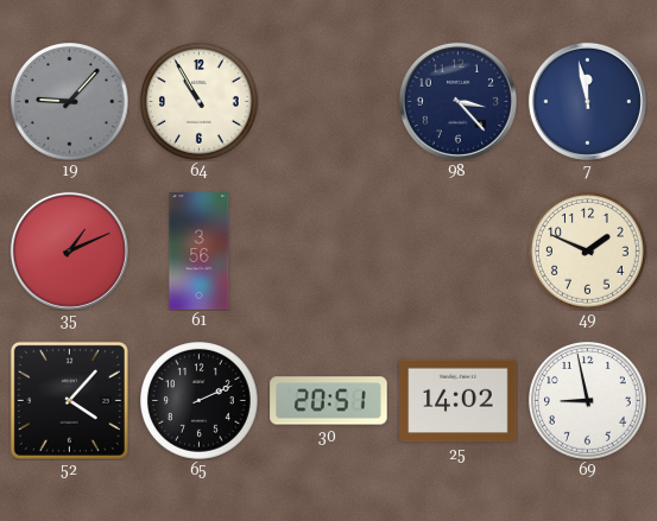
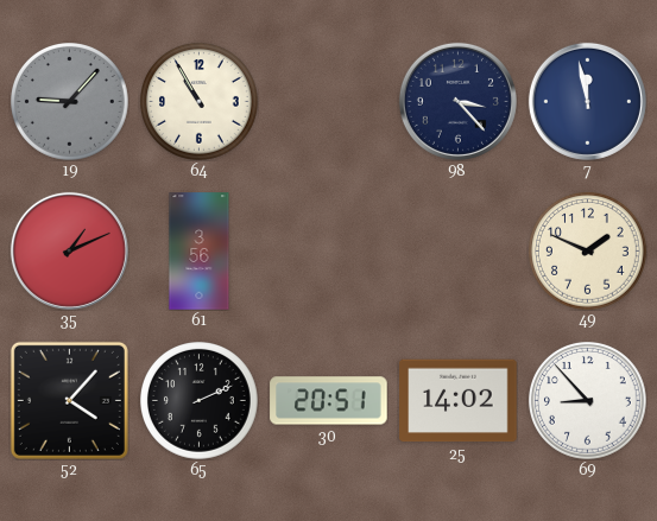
69: 8:58 -> 8:53
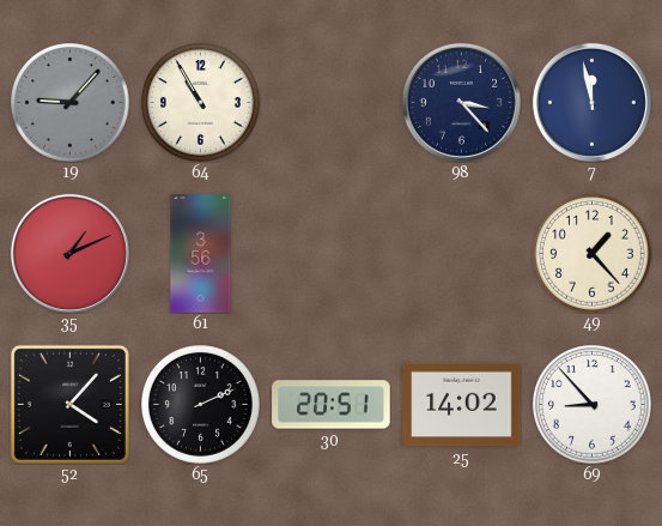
49: 1:49 -> 1:23
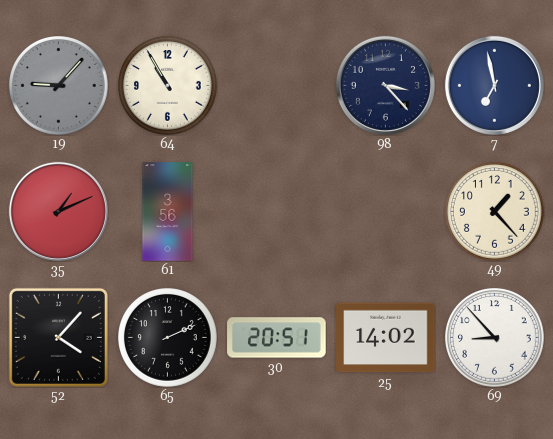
7: 11:58 -> 6:58
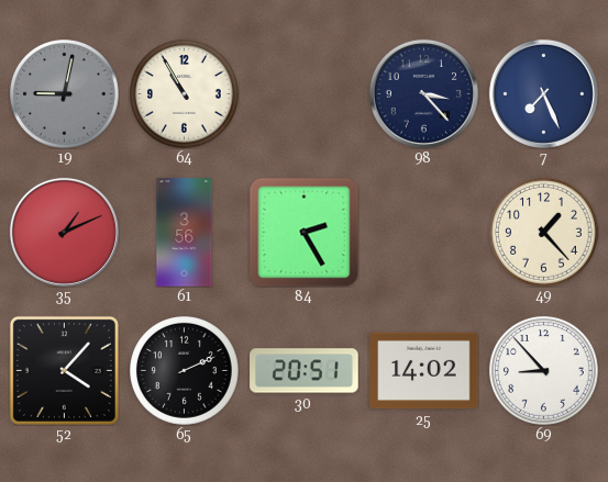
19: 9:07 -> 9:02
7: 6:58 -> 7:26
84: none -> 2:25
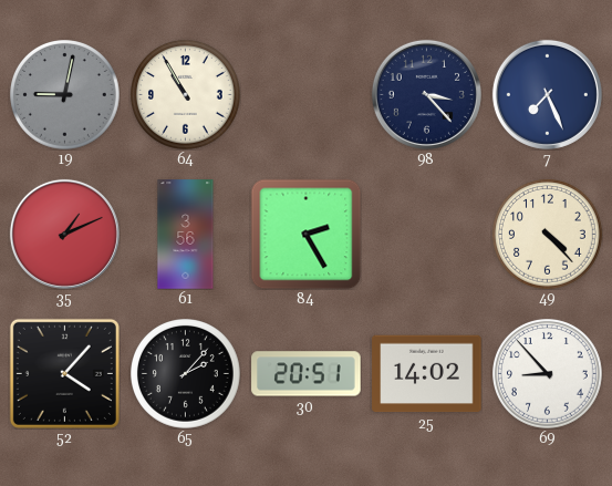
49: 1:23 -> 4:23
65: 2:11 -> 2:07
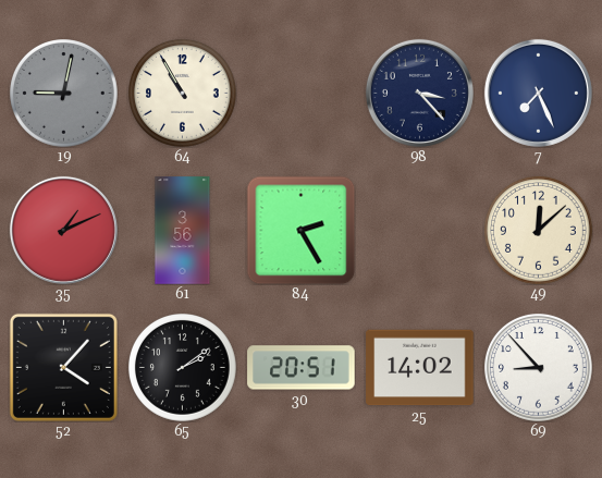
49: 4:23 -> 12:08
65: 2:07 -> 2:09
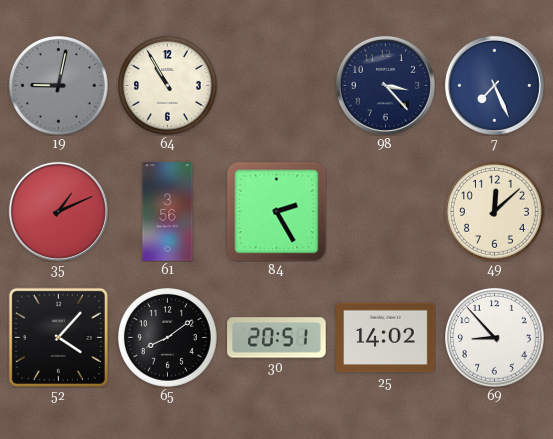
65: 2:09 -> 8:09
